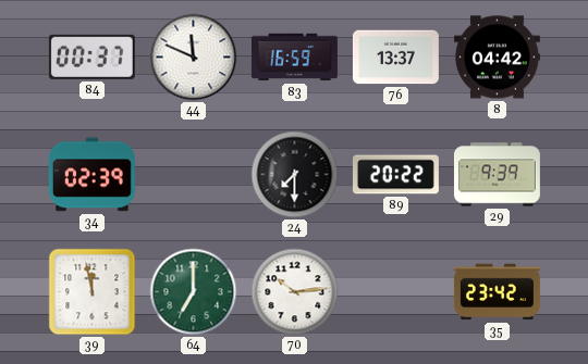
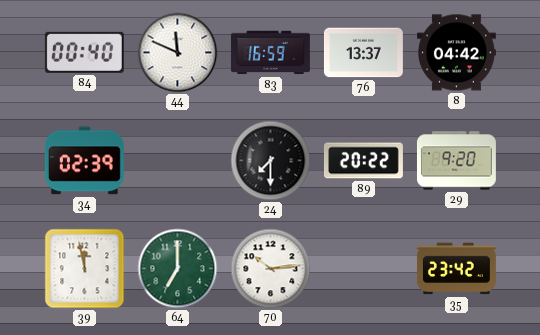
84: 00:37 -> 00:40
29: 9:39 -> 9:20
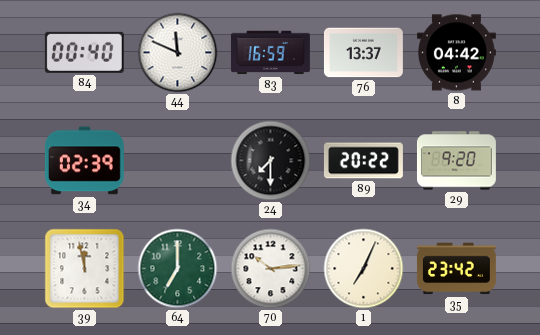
1: none -> 7:04
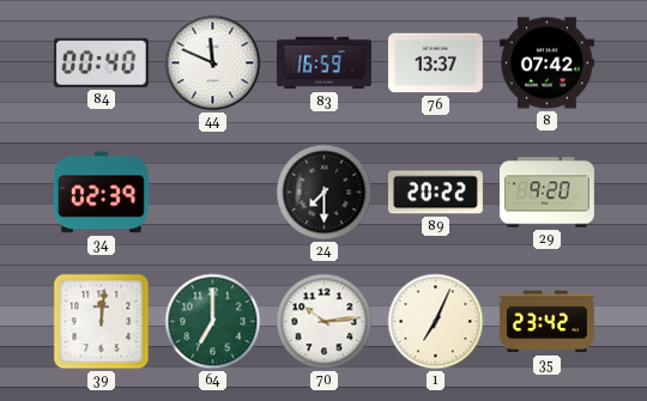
8: 04:42 -> 07:42
39: 11:58 -> 12:01
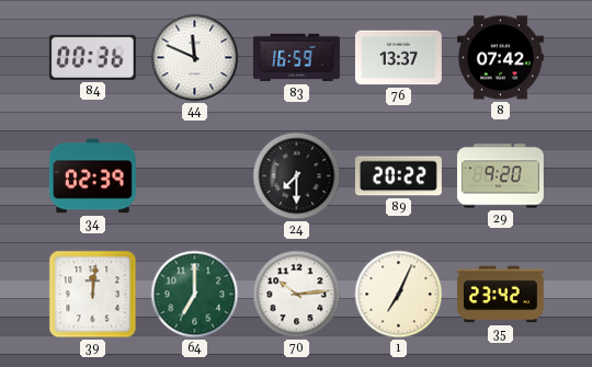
84: 00:40 -> 00:36
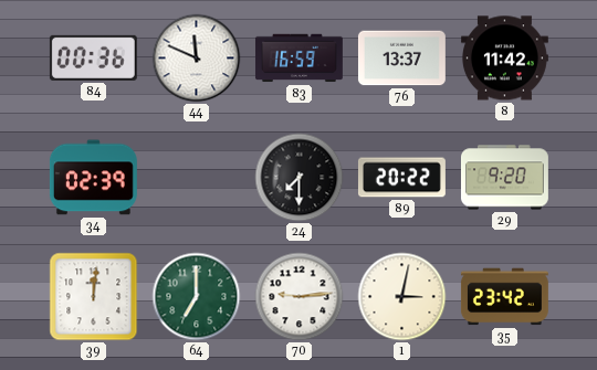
8: 07:42 -> 11:42
70: 10:14 -> 9:14
1: 7:04 -> 3:02
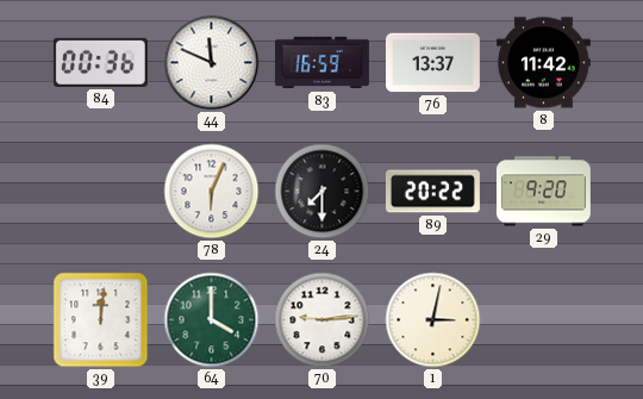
34: 02:39 -> none
78: none -> 6:04
64: 7:00 -> 4:00
35: 23:42 -> none
